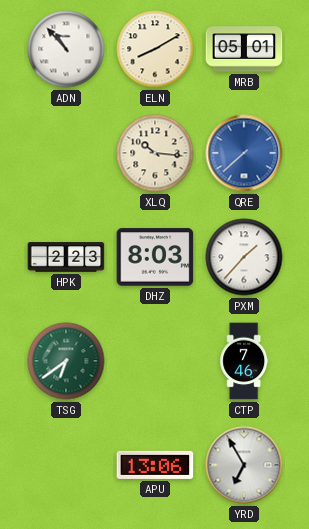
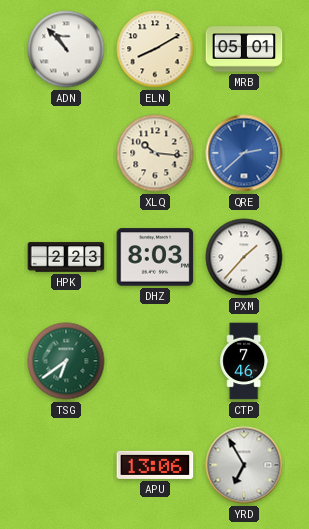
QRE: 7:38 -> 2:38
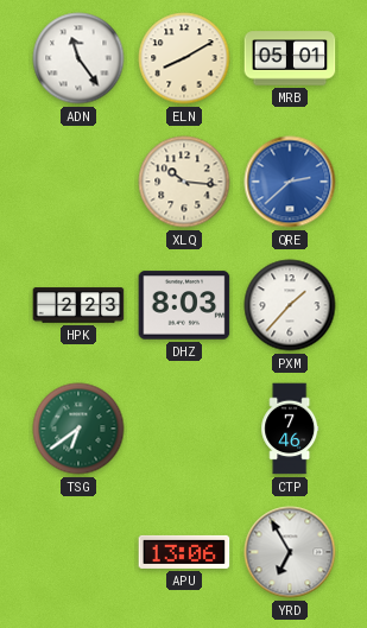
ADN: 10:53 -> 11:24
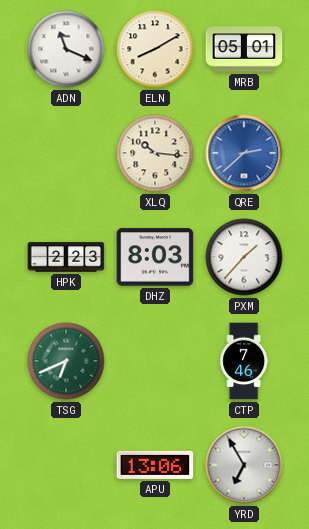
ADN: 11:24 -> 11:19
TSG: 6:39 -> 6:41
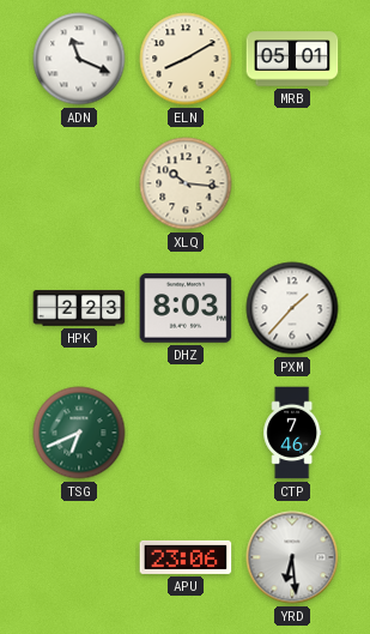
QRE: 2:38 -> none
APU: 13:06 -> 23:06
YRD: 6:55 -> 6:29
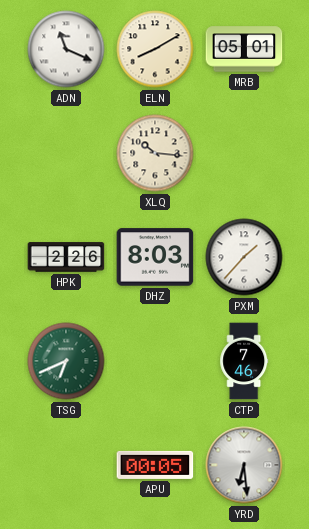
HPK: 2:23 -> 2:26
APU: 23:06 -> 00:05
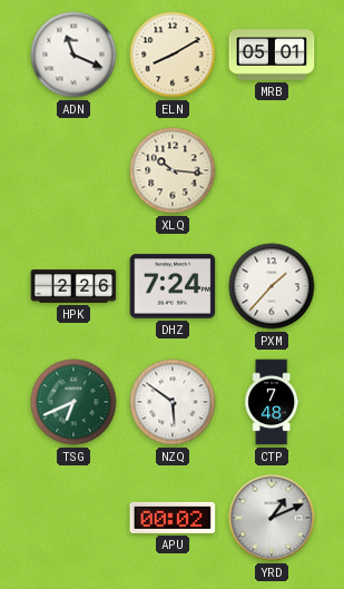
DHZ: 8:03 -> 7:24
NZQ: none -> 5:51
CTP: 7:46 -> 7:48
APU: 00:05 -> 00:02
YRD: 6:29 -> 1:11
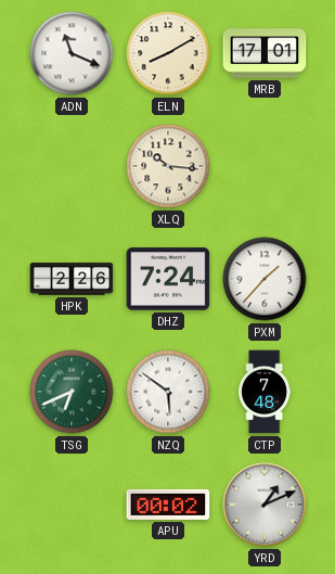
MRB: 05:01 -> 17:01
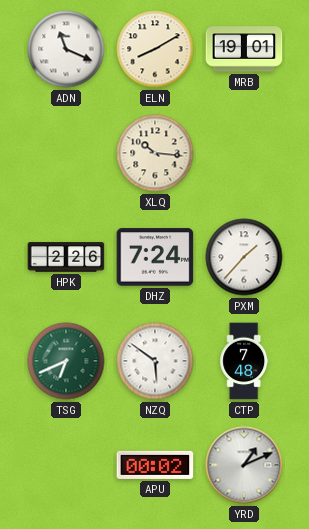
MRB: 17:01 -> 19:01
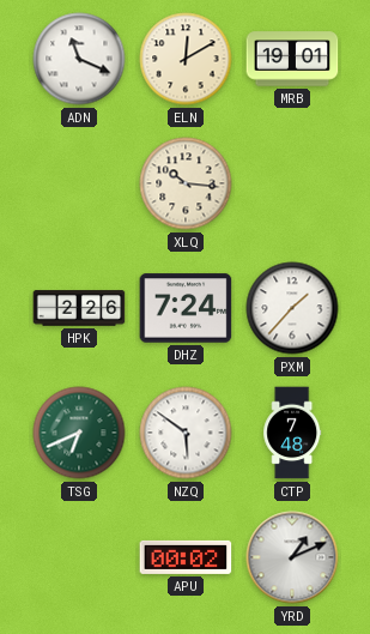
ELN: 8:10 -> 12:10
